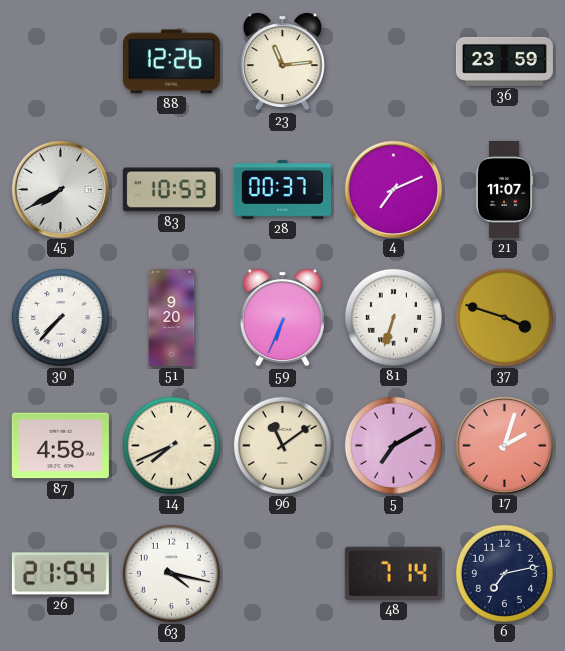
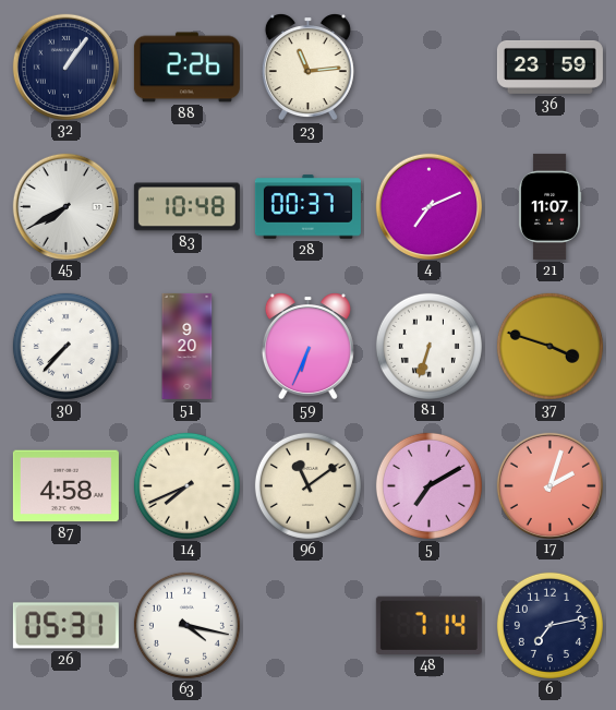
32: none -> 1:06
88: 12:26 -> 2:26
83: 10:53 -> 10:48
26: 21:54 -> 05:31
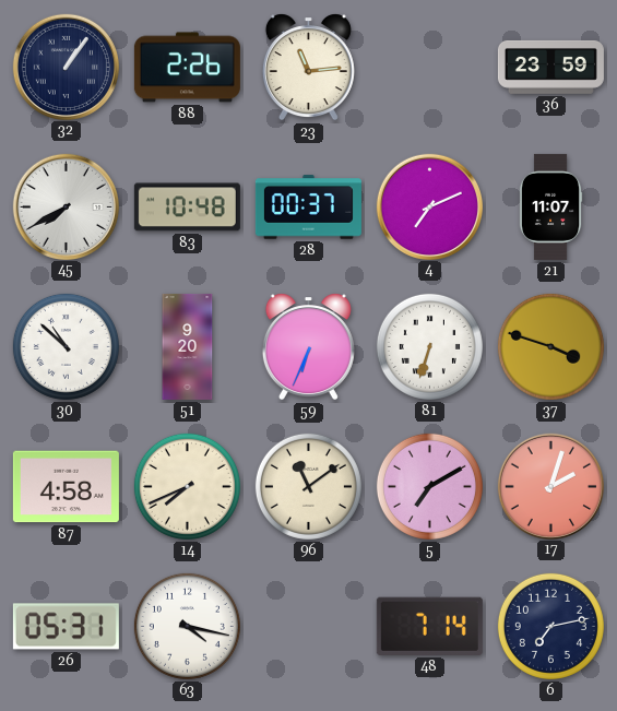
30: 7:37 -> 10:52
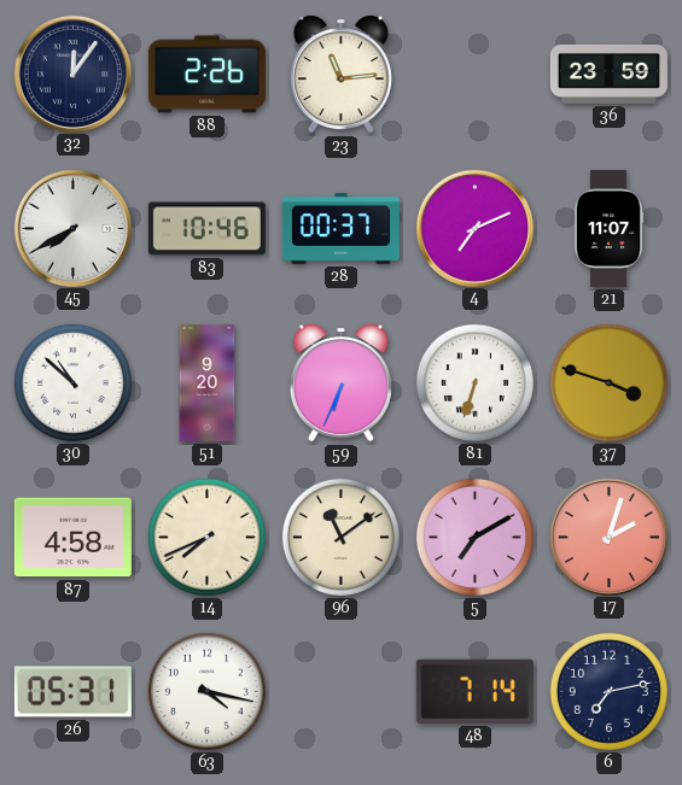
32: 1:06 -> 12:06
83: 10:48 -> 10:46
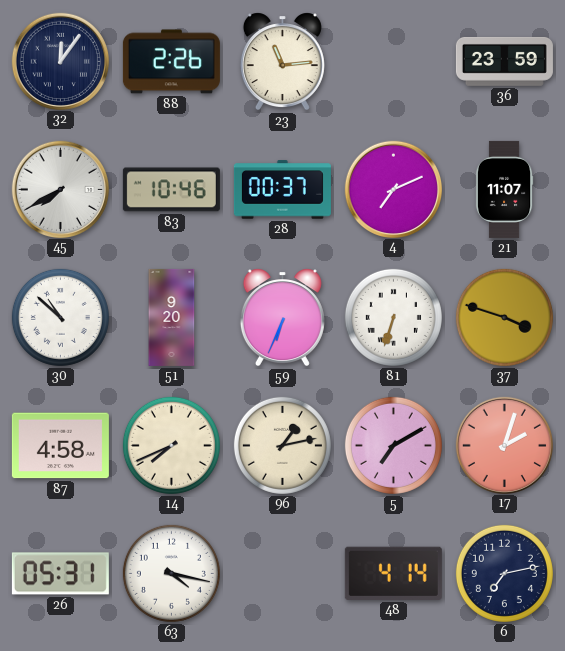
96: 11:09 -> 1:13
48: 7:14 -> 4:14
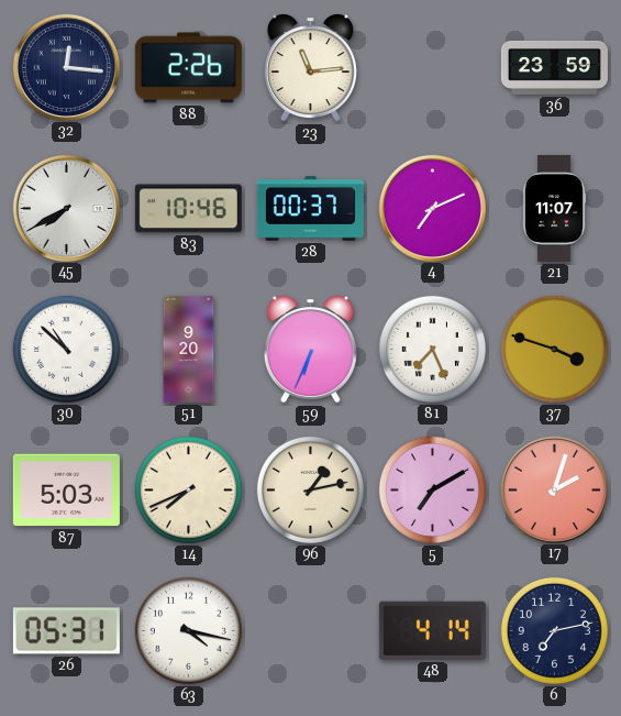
32: 12:06 -> 12:16
81: 6:33 -> 7:26
87: 4:58 -> 5:03
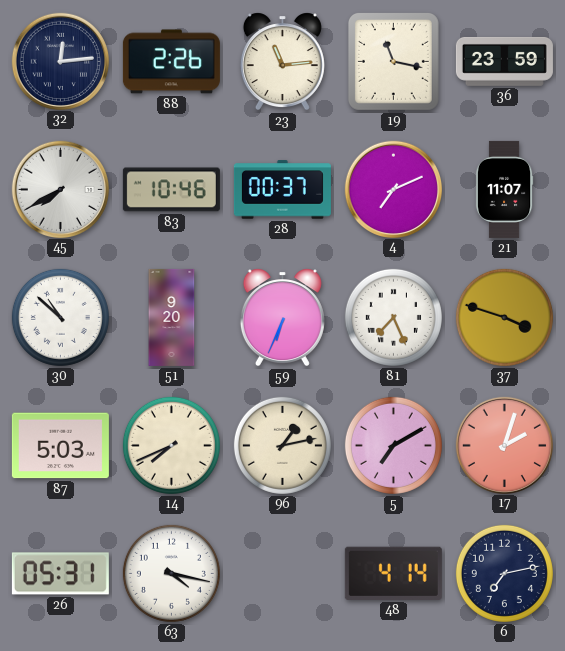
32: 12:16 -> 12:14
19: none -> 11:17
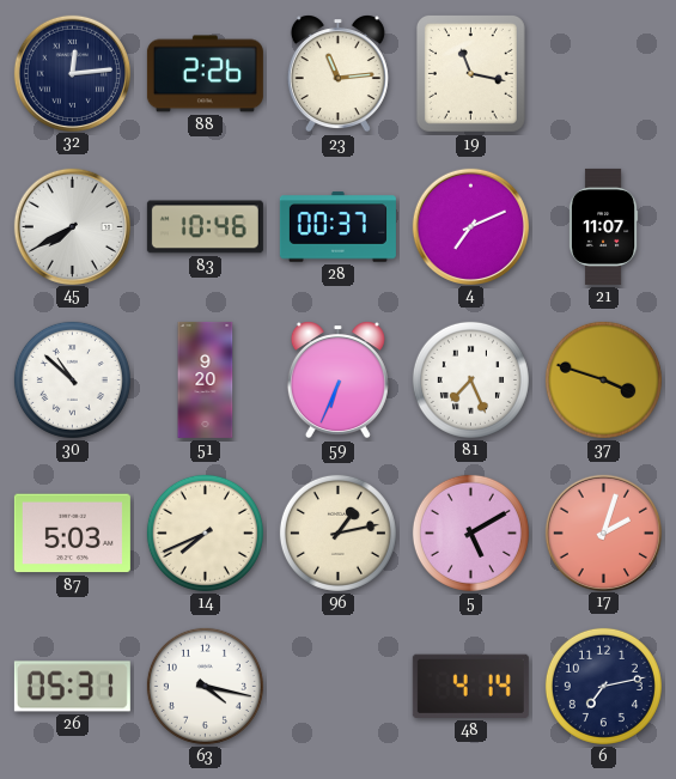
36: 23:59 -> none
5: 7:10 -> 5:10
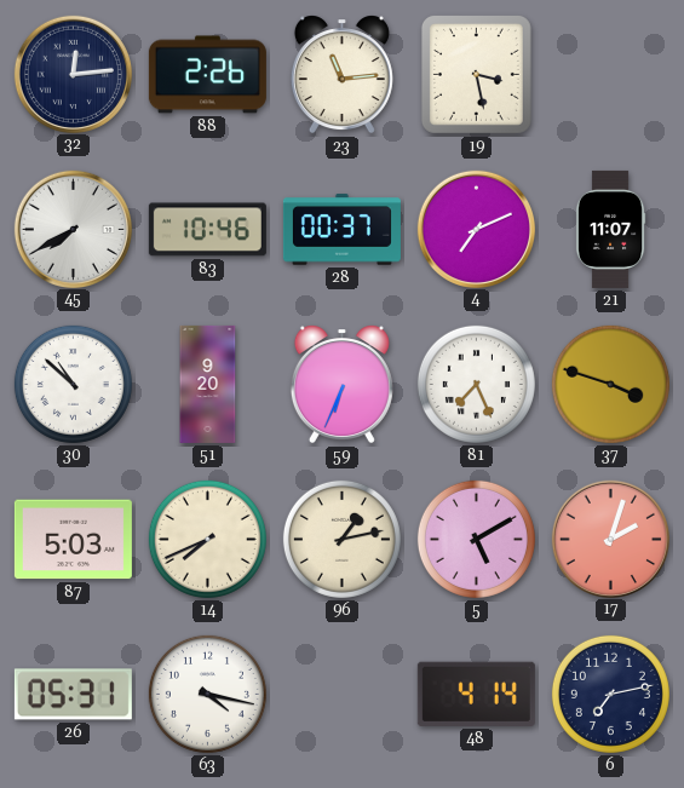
19: 11:17 -> 3:28
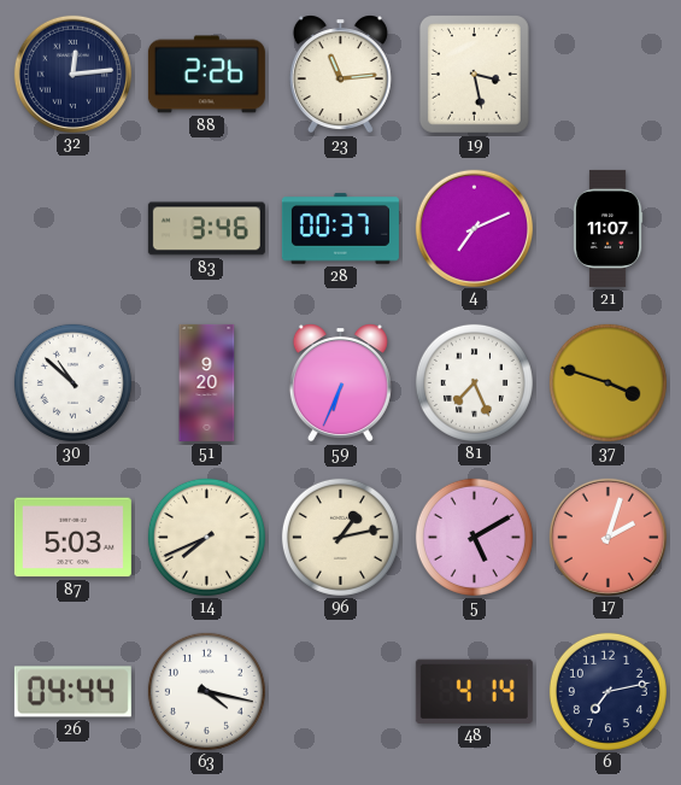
45: 7:40 -> none
83: 10:46 -> 3:46
26: 05:31 -> 04:44
